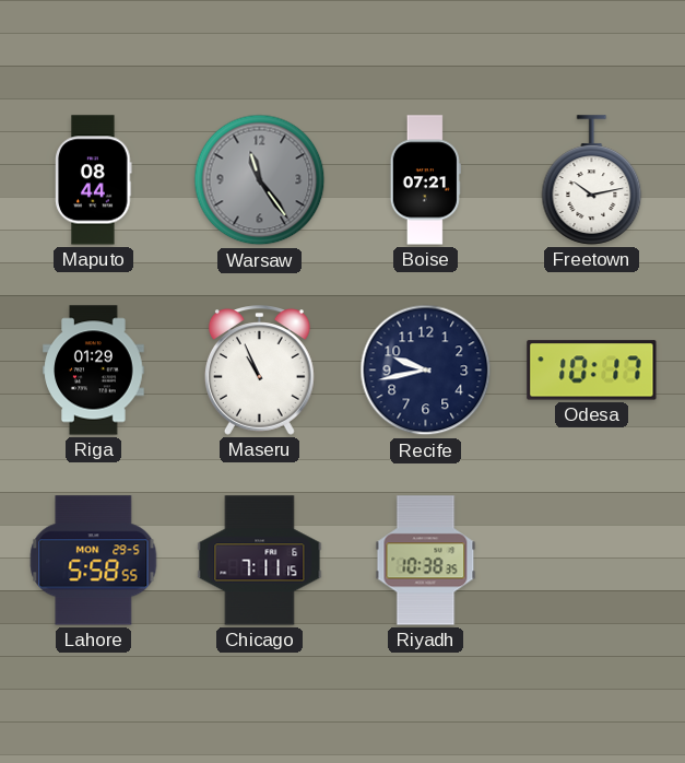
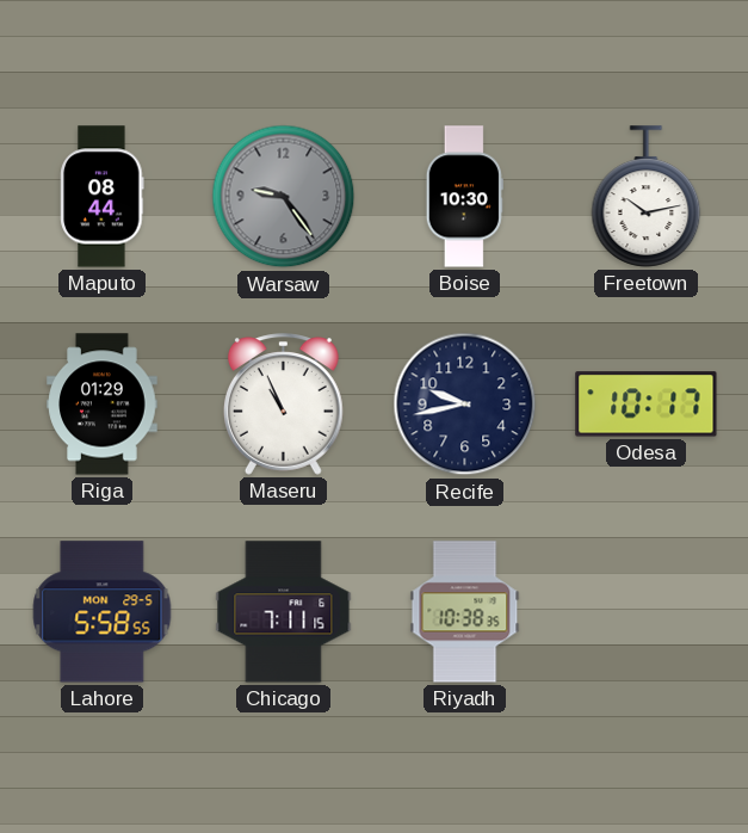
Warsaw: 11:24 -> 9:24
Boise: 07:21 -> 10:30
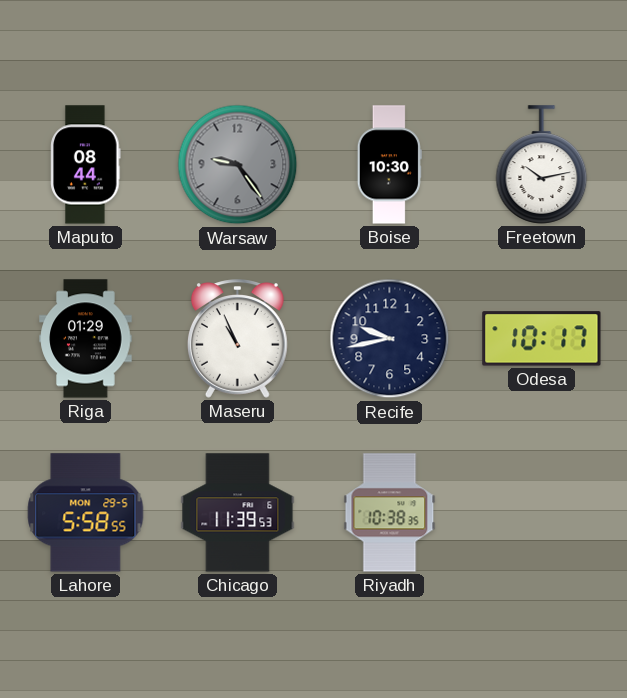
Chicago: 7:11 -> 11:39
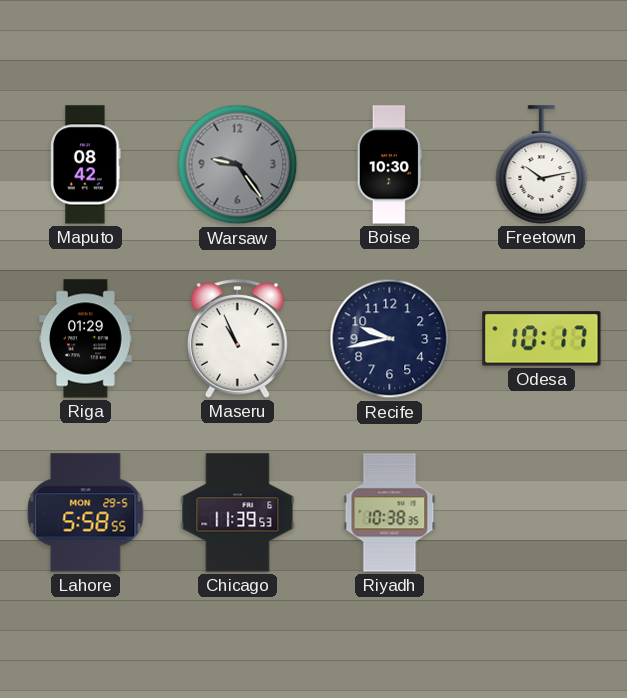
Maputo: 08:44 -> 08:42
